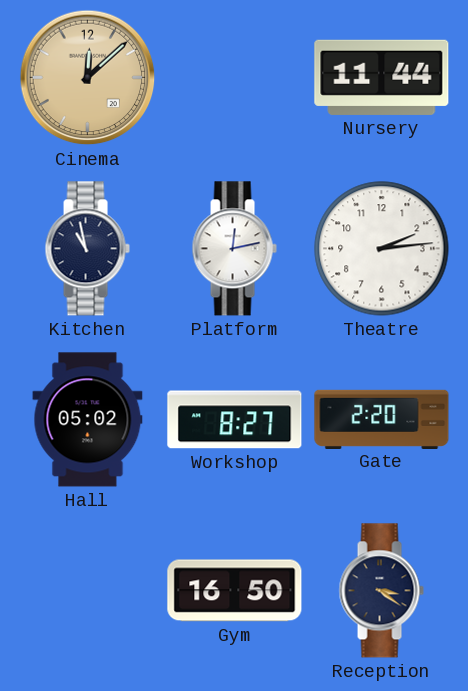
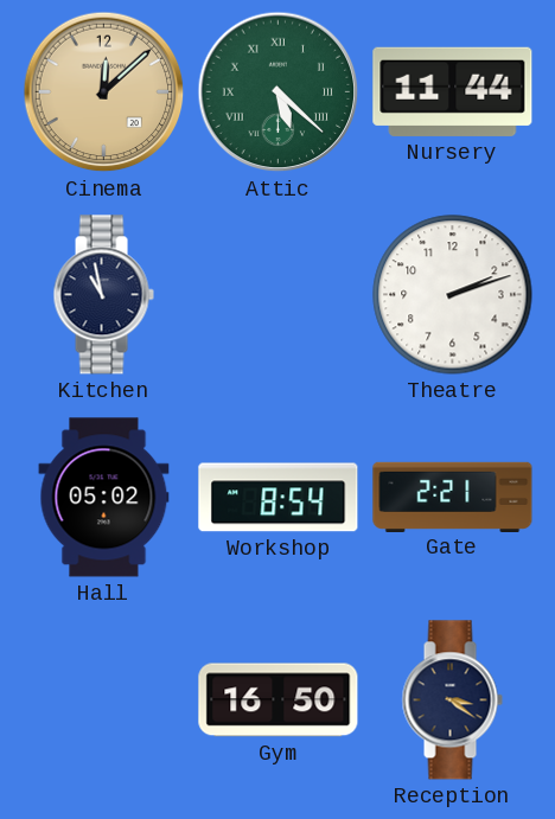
Attic: none -> 5:22
Platform: 12:13 -> none
Theatre: 2:14 -> 2:12
Workshop: 8:27 -> 8:54
Gate: 2:20 -> 2:21
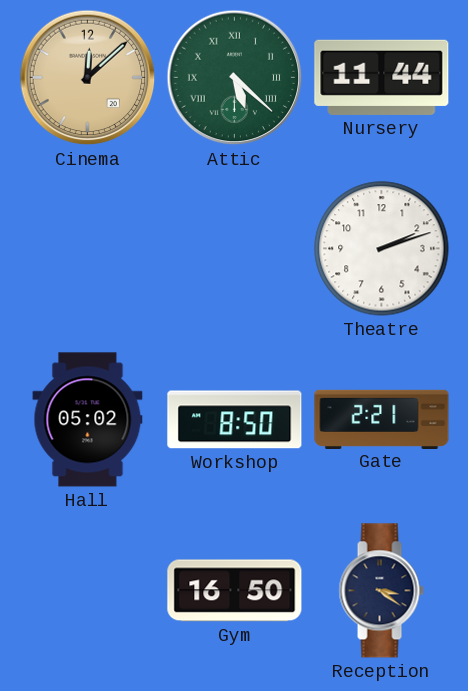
Kitchen: 10:58 -> none
Workshop: 8:54 -> 8:50
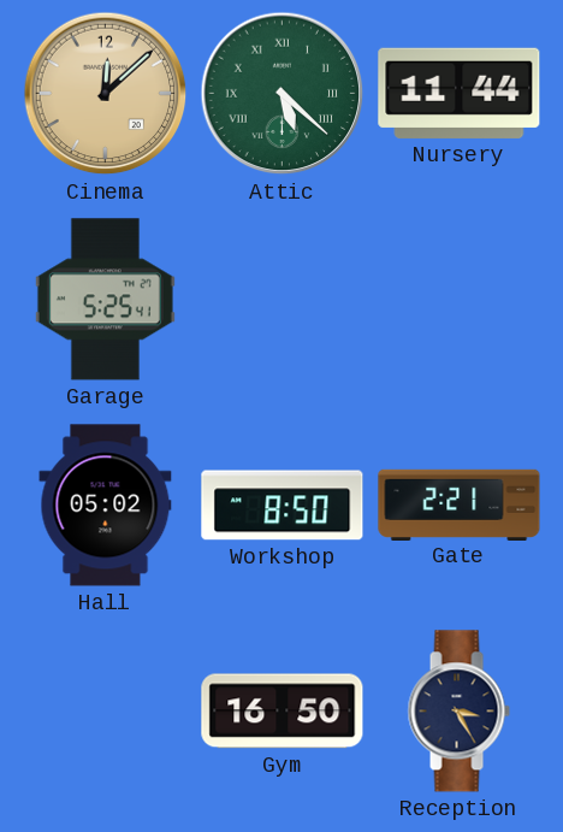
Garage: none -> 5:25
Theatre: 2:12 -> none
Reception: 3:21 -> 3:25
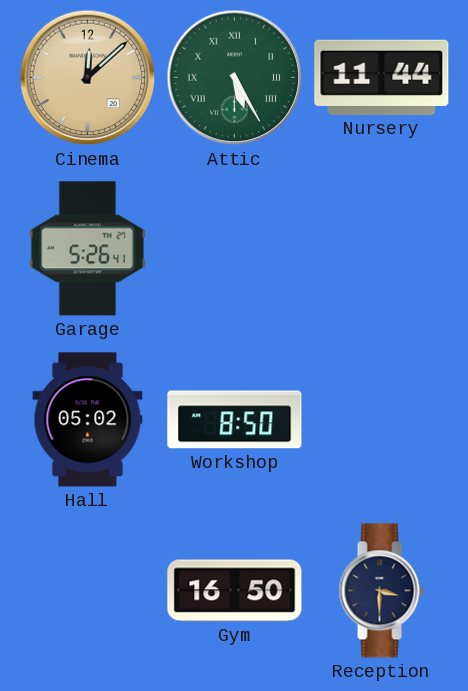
Attic: 5:22 -> 5:25
Garage: 5:25 -> 5:26
Gate: 2:21 -> none
Reception: 3:25 -> 3:30
